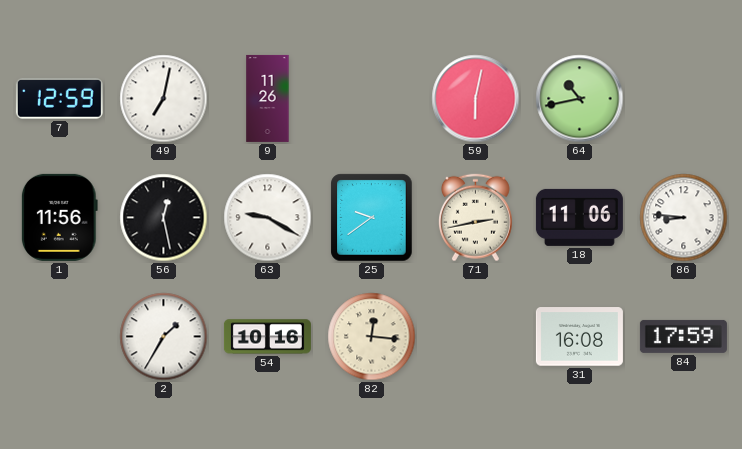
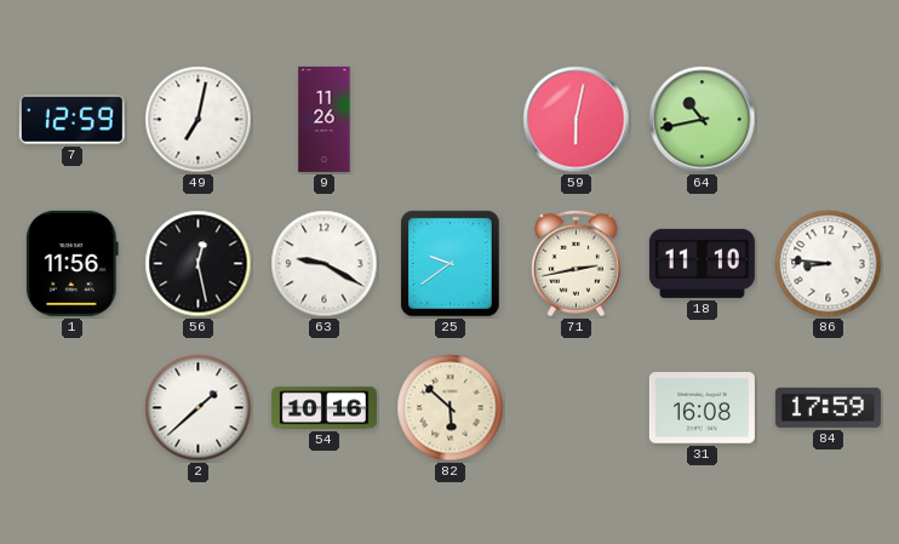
18: 11:06 -> 11:10
2: 1:35 -> 1:38
82: 12:16 -> 5:52
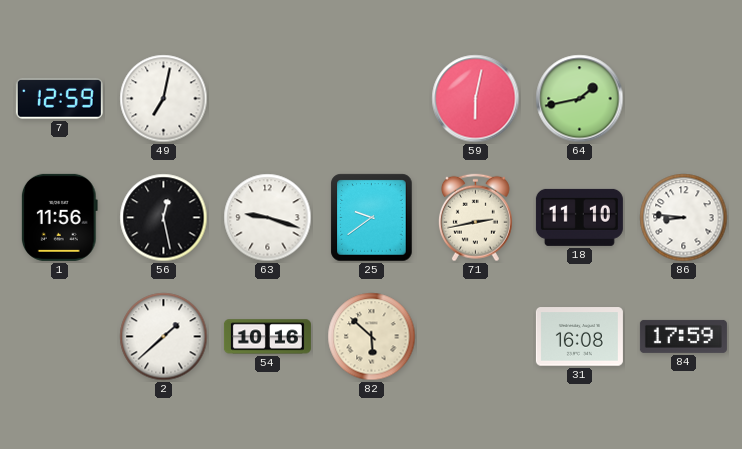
9: 11:26 -> none
64: 10:43 -> 1:43
63: 9:20 -> 9:18
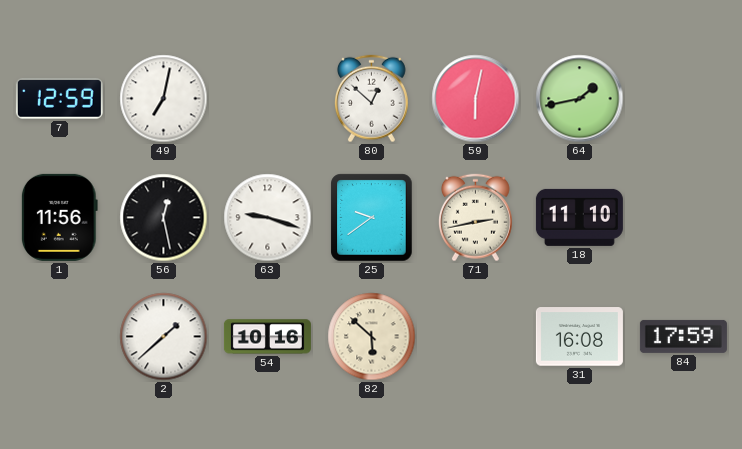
80: none -> 12:52
86: 8:46 -> none
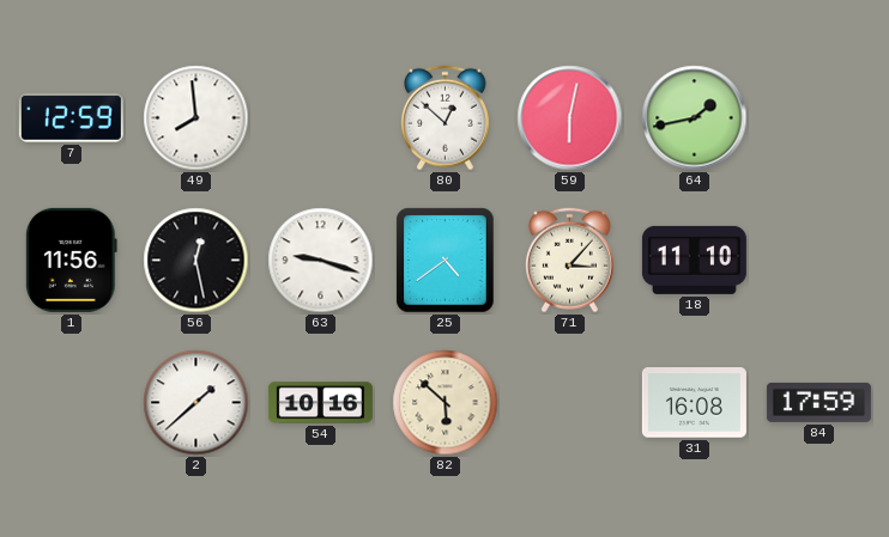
49: 7:02 -> 7:59
25: 9:39 -> 4:39
71: 2:43 -> 3:07
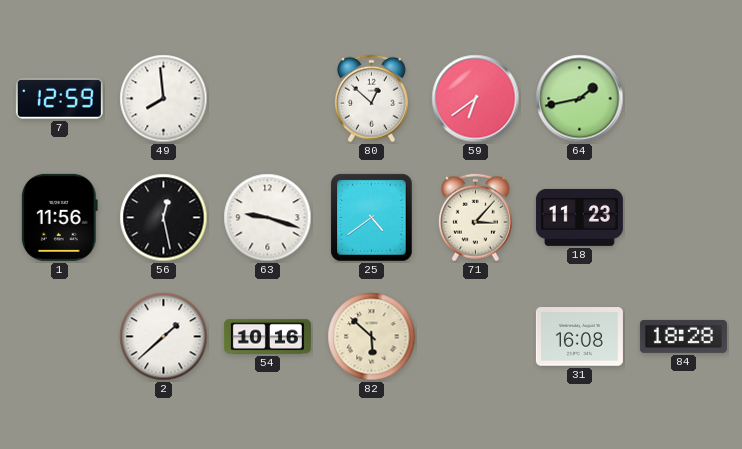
59: 6:02 -> 6:39
18: 11:10 -> 11:23
84: 17:59 -> 18:28
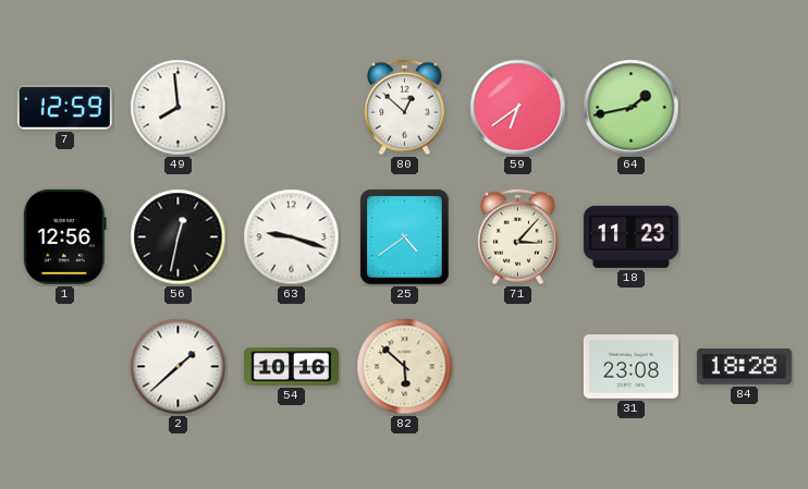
1: 11:56 -> 12:56
56: 12:28 -> 12:32
31: 16:08 -> 23:08
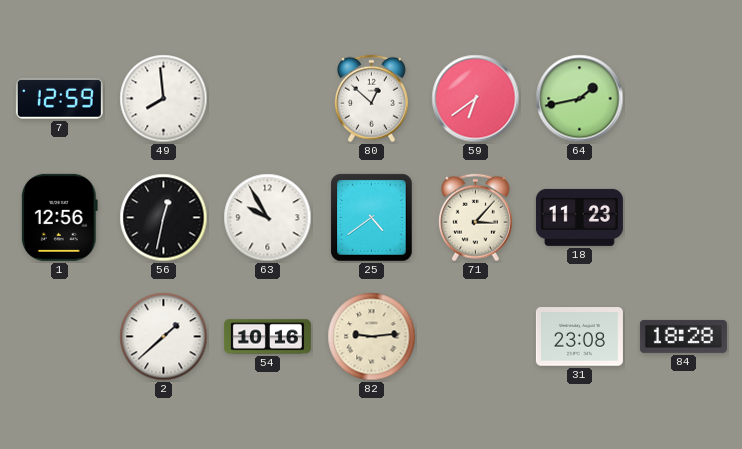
63: 9:18 -> 9:55
82: 5:52 -> 9:14
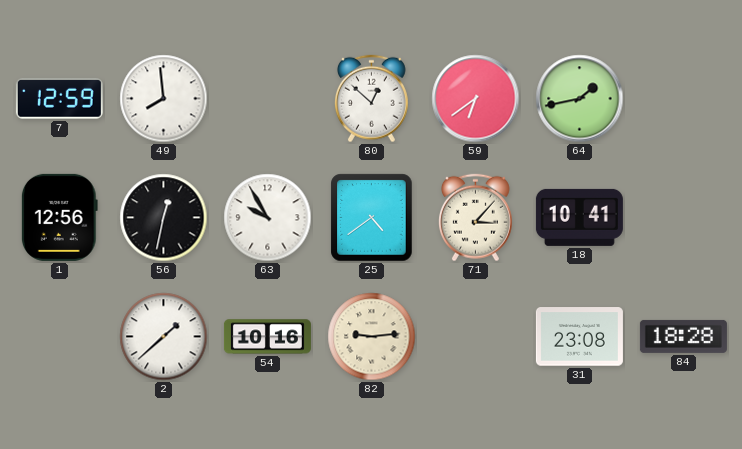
18: 11:23 -> 10:41
